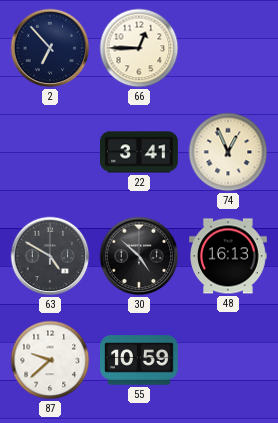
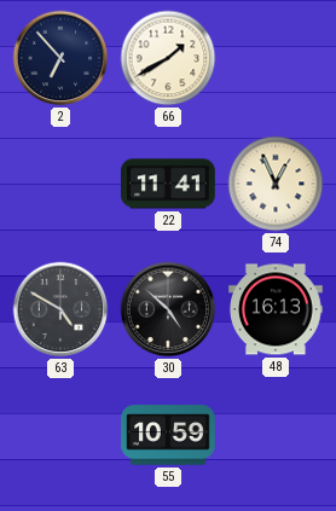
66: 12:45 -> 1:40
22: 3:41 -> 11:41
87: 9:38 -> none
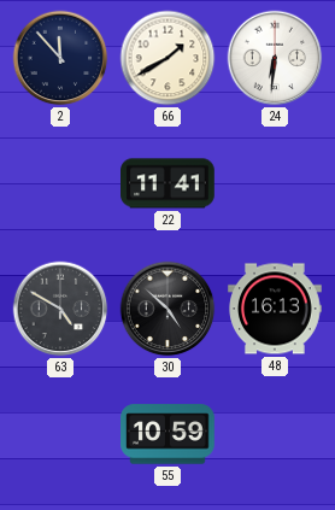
2: 6:53 -> 11:53
24: none -> 6:31
74: 12:56 -> none
